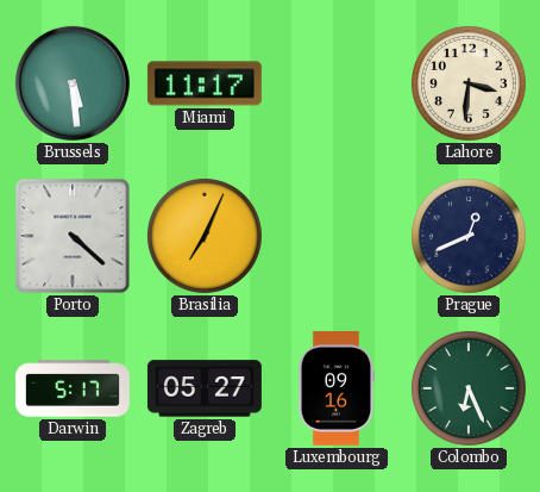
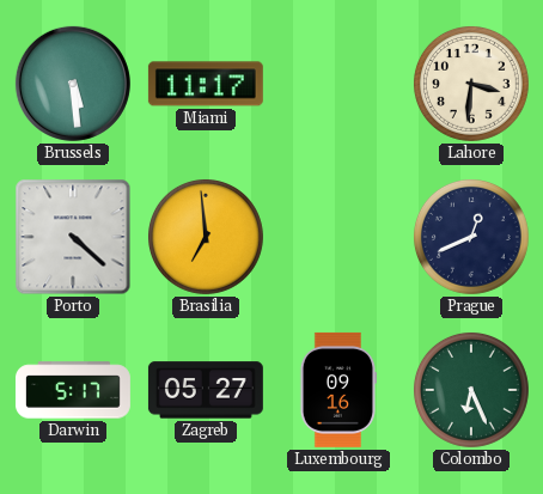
Brasilia: 7:04 -> 6:59
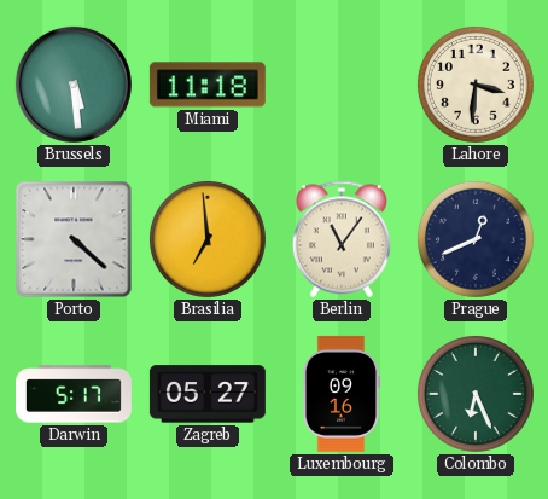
Miami: 11:17 -> 11:18
Berlin: none -> 11:06
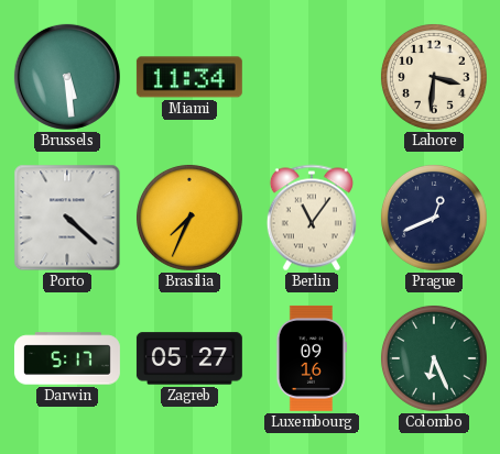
Miami: 11:18 -> 11:34
Brasilia: 6:59 -> 7:34
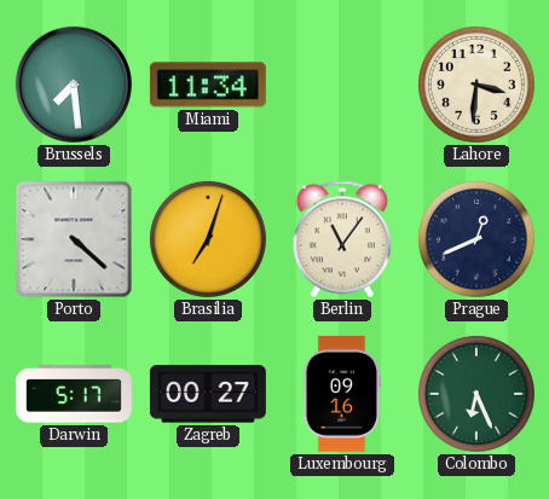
Brussels: 5:29 -> 7:29
Brasilia: 7:34 -> 7:03
Zagreb: 05:27 -> 00:27
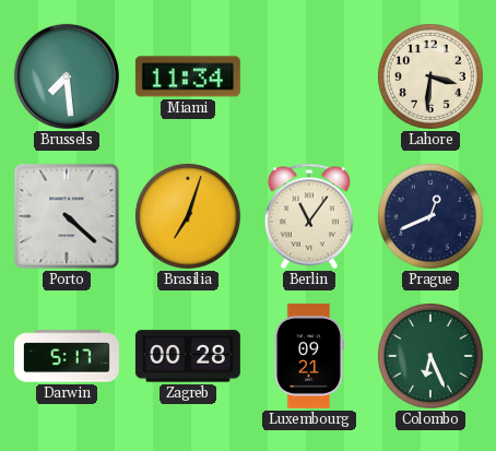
Zagreb: 00:27 -> 00:28
Luxembourg: 09:16 -> 09:21
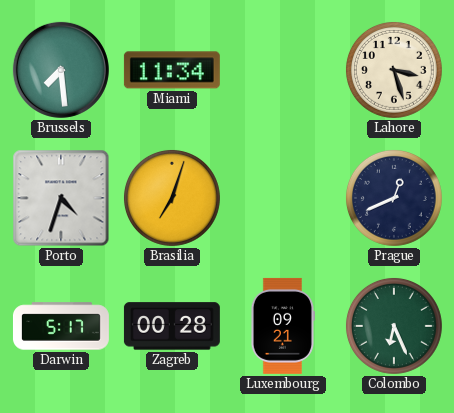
Lahore: 3:31 -> 3:27
Porto: 4:22 -> 4:33
Berlin: 11:06 -> none
